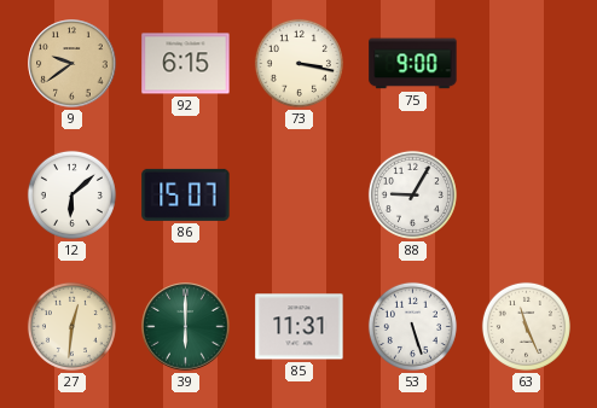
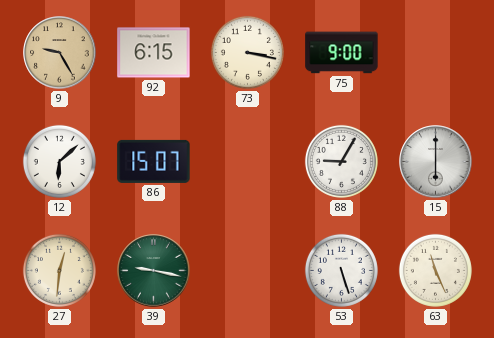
9: 9:39 -> 9:25
15: none -> 6:00
39: 6:00 -> 9:17
85: 11:31 -> none
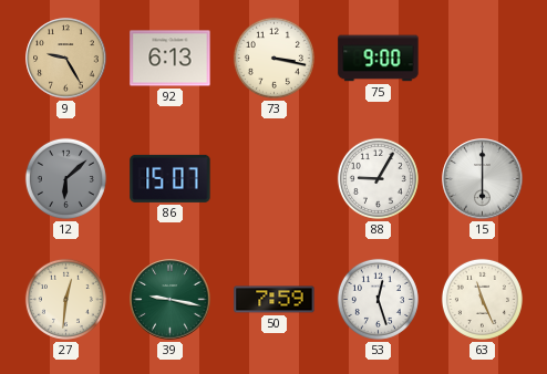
92: 6:15 -> 6:13
12 dial: white -> grey
50: none -> 7:59
53: 5:27 -> 12:27
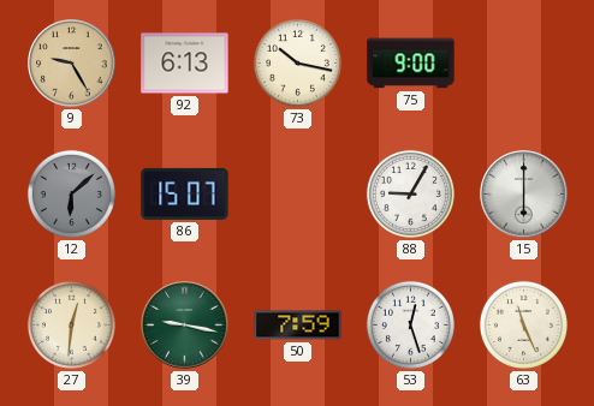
73: 3:17 -> 10:17
